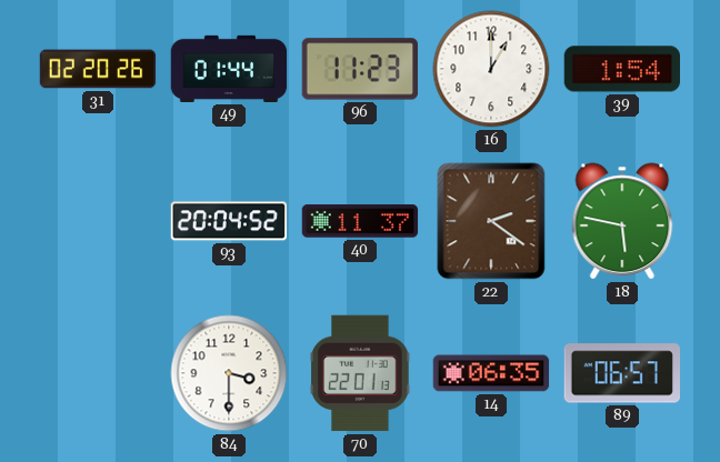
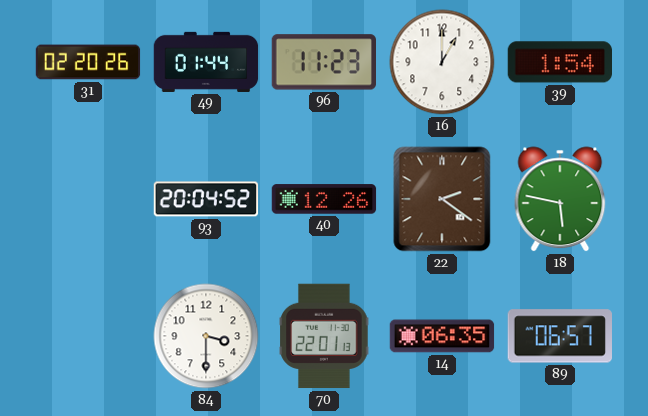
40: 11:37 -> 12:26
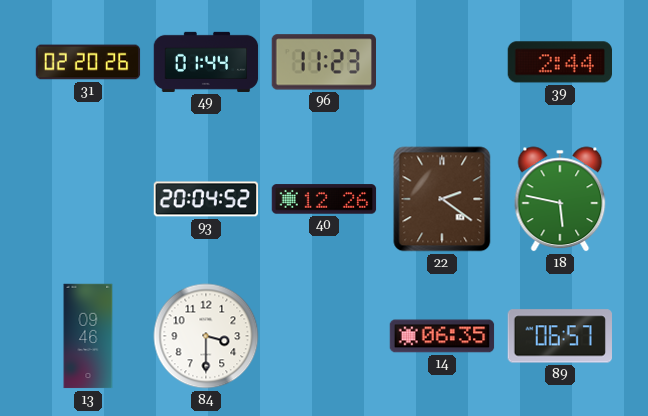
16: 1:00 -> none
39: 1:54 -> 2:44
13: none -> 09:46
70: 22:01 -> none
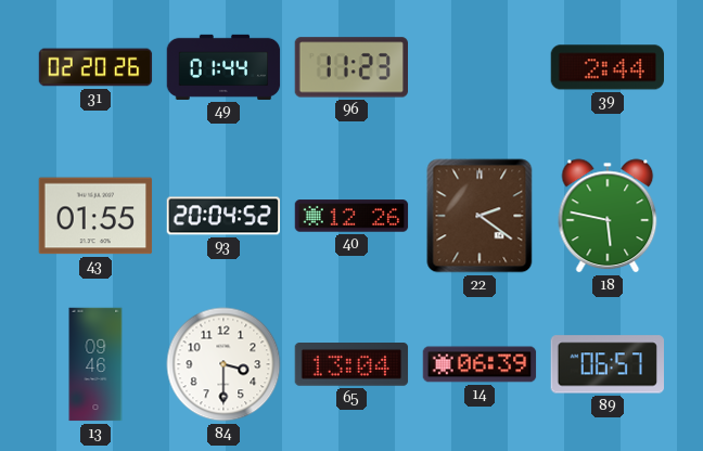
43: none -> 01:55
65: none -> 13:04
14: 06:35 -> 06:39
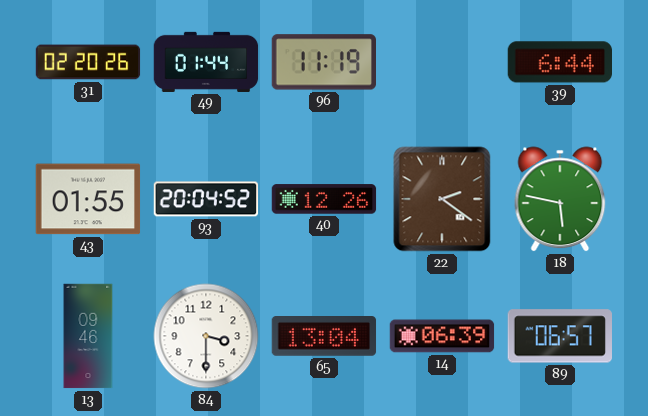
96: 11:23 -> 11:19
39: 2:44 -> 6:44
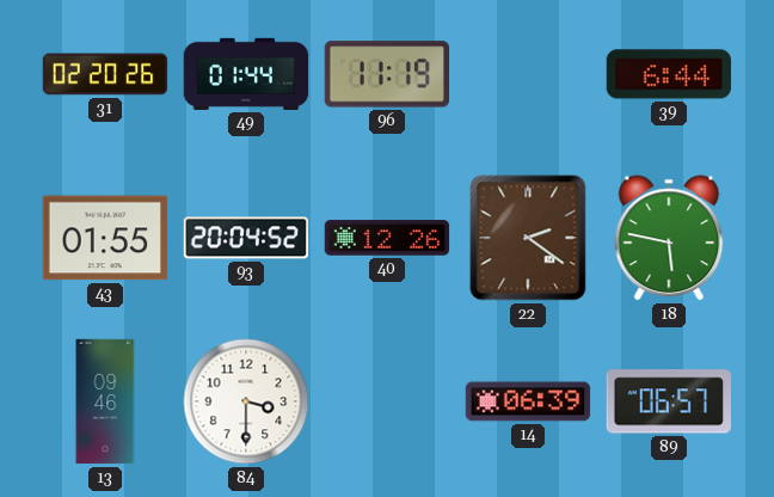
65: 13:04 -> none
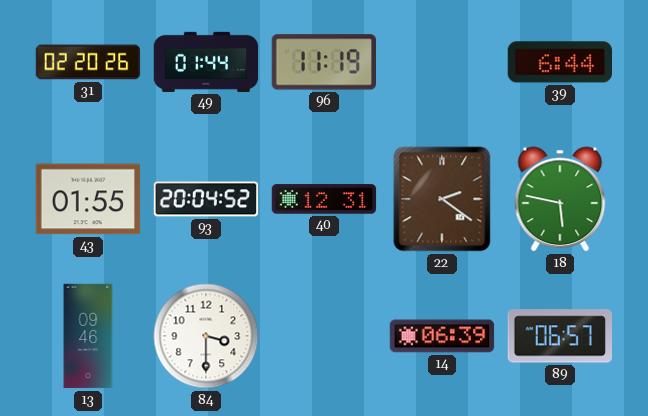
40: 12:26 -> 12:31
